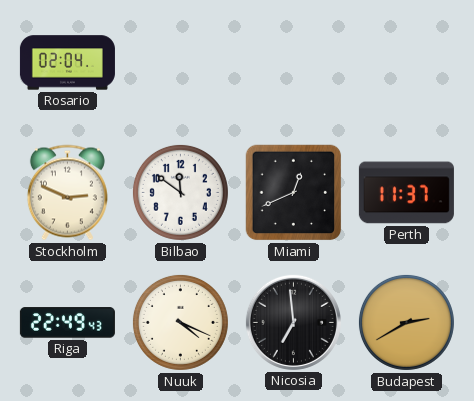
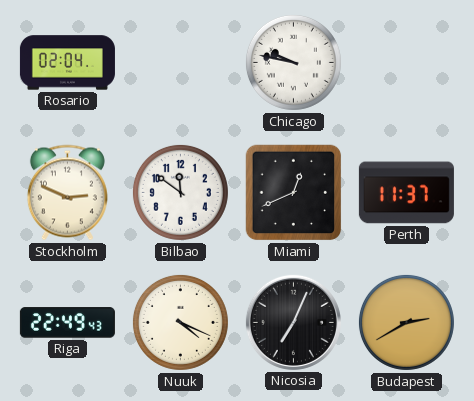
Chicago: none -> 9:47
Nicosia: 6:59 -> 7:04
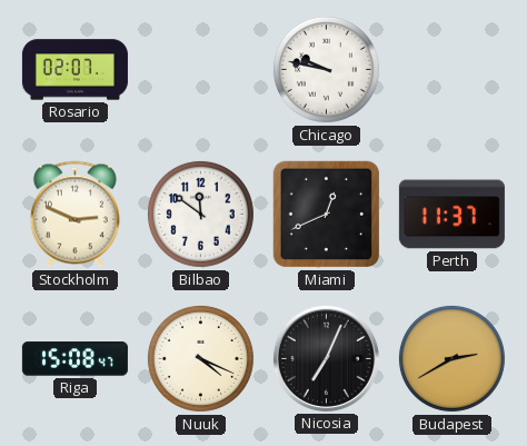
Rosario: 02:04 -> 02:07
Riga: 22:49 -> 15:08
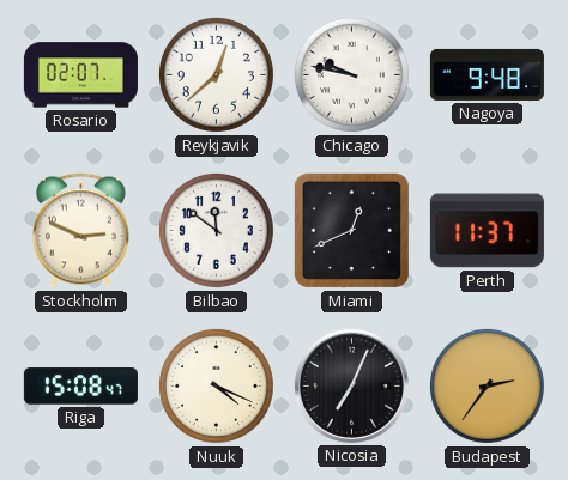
Reykjavik: none -> 12:38
Nagoya: none -> 9:48
Budapest: 2:40 -> 2:36
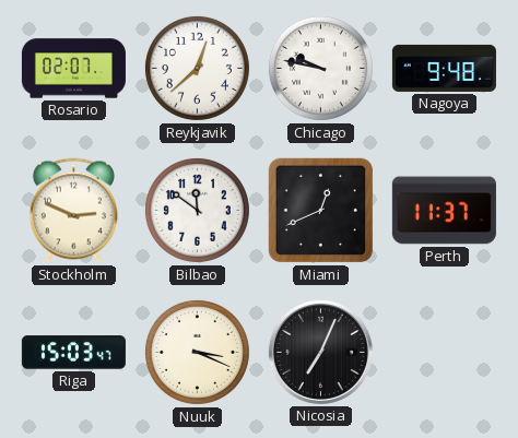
Riga: 15:08 -> 15:03
Nuuk: 4:19 -> 3:19
Budapest: 2:36 -> none
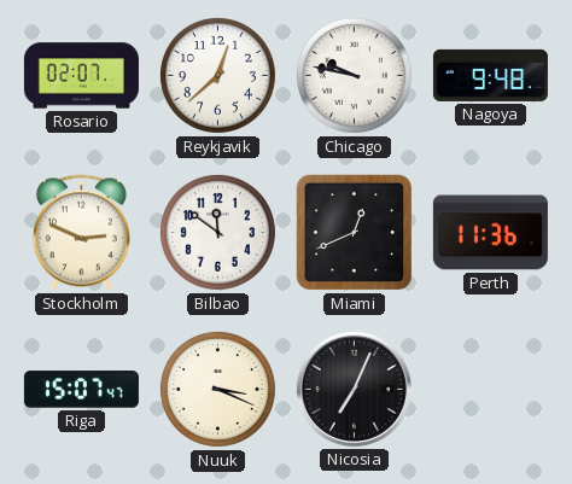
Perth: 11:37 -> 11:36
Riga: 15:03 -> 15:07
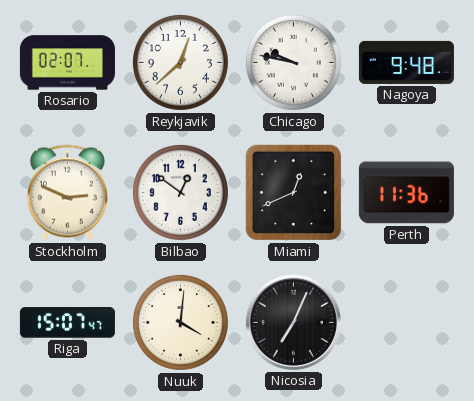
Bilbao: 11:51 -> 12:51
Nuuk: 3:19 -> 4:01
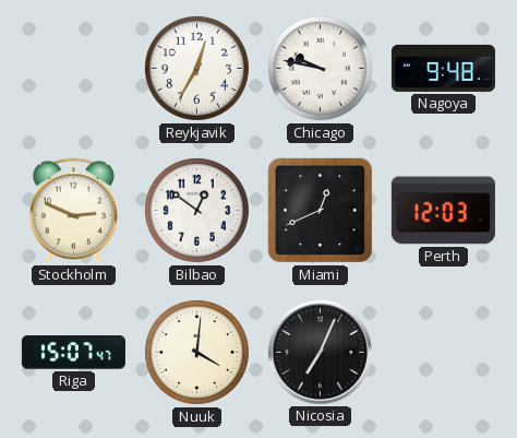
Rosario: 02:07 -> none
Reykjavik: 12:38 -> 12:35
Perth: 11:36 -> 12:03
